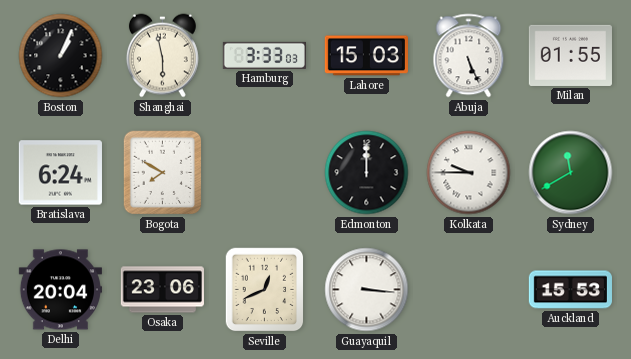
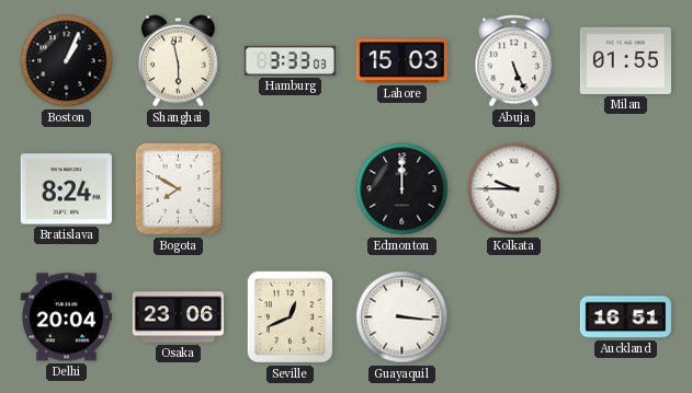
Bratislava: 6:24 -> 8:24
Sydney: 11:40 -> none
Auckland: 15:53 -> 16:51
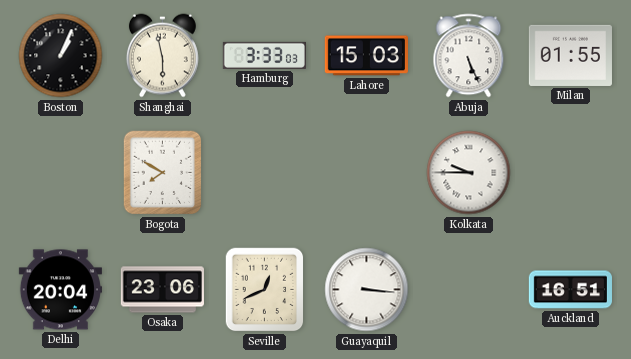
Bratislava: 8:24 -> none
Edmonton: 12:00 -> none
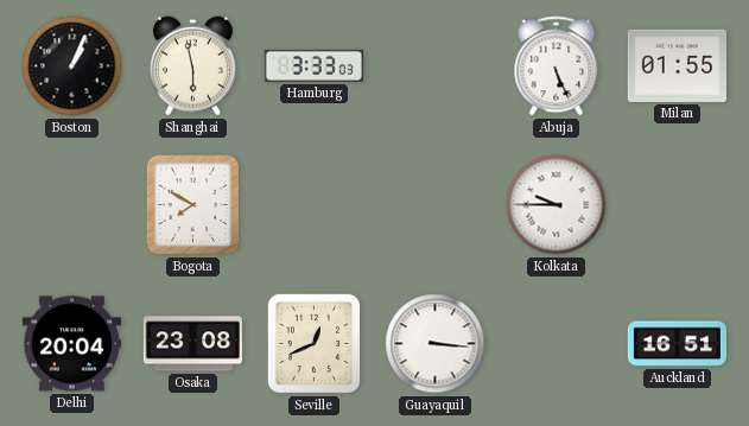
Lahore: 15:03 -> none
Osaka: 23:06 -> 23:08
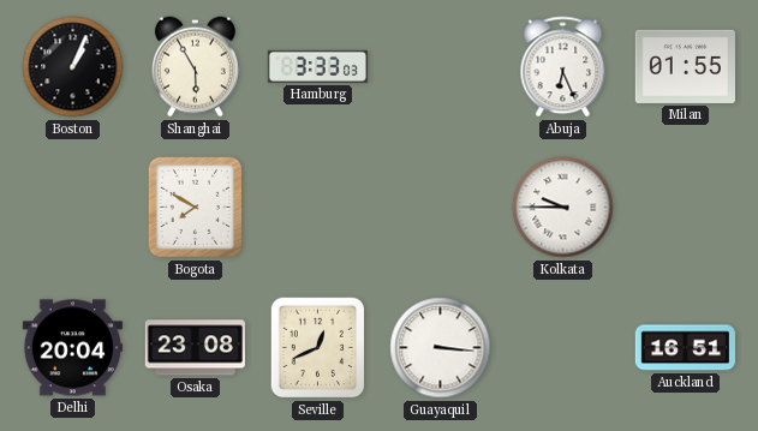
Shanghai: 5:58 -> 5:55
Abuja: 5:26 -> 6:26
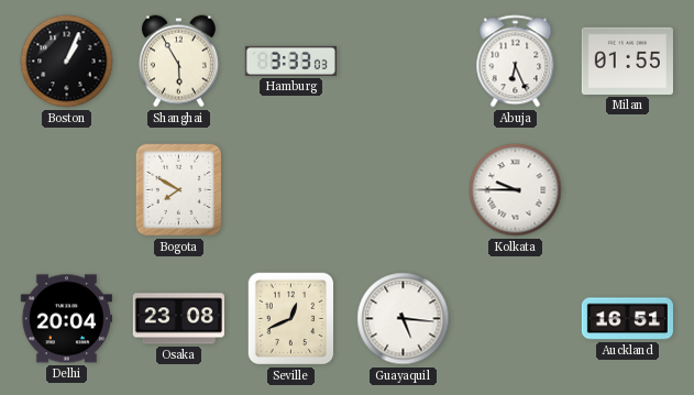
Guayaquil: 3:16 -> 5:16
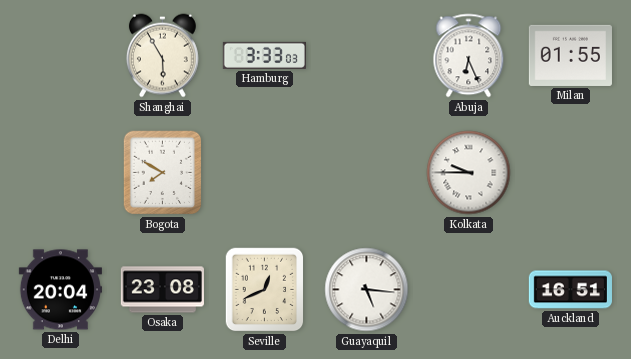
Boston: 1:04 -> none
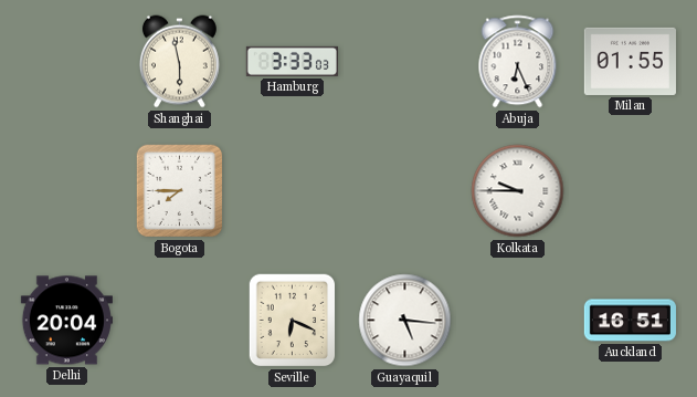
Shanghai: 5:55 -> 5:58
Bogota: 7:50 -> 7:45
Osaka: 23:08 -> none
Seville: 12:41 -> 6:19
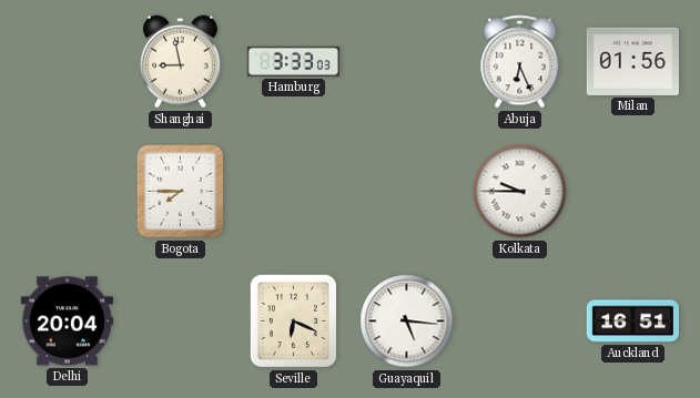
Shanghai: 5:58 -> 8:58
Milan: 01:55 -> 01:56
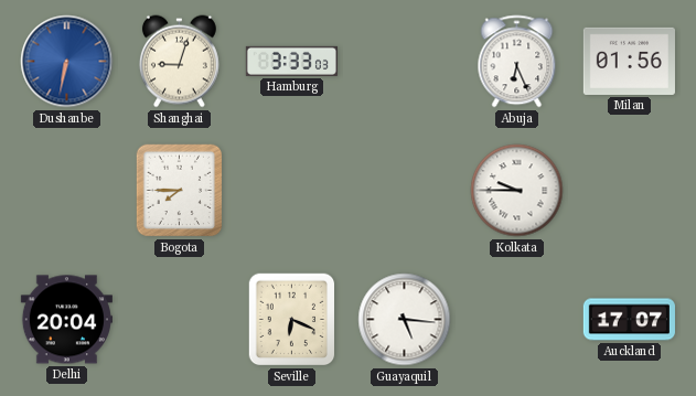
Dushanbe: none -> 6:32
Shanghai: 8:58 -> 9:03
Auckland: 16:51 -> 17:07
